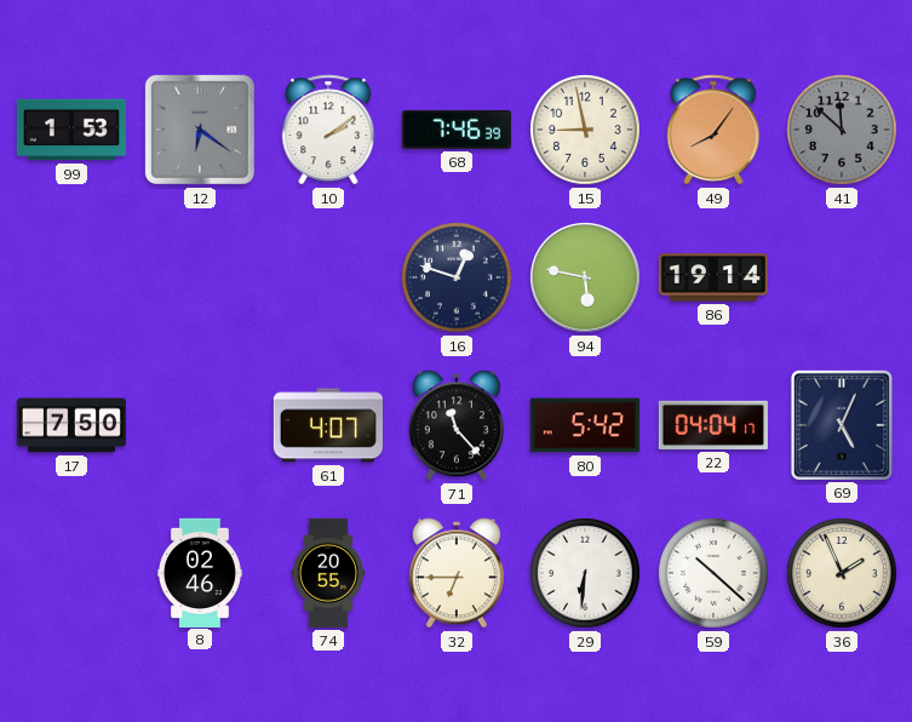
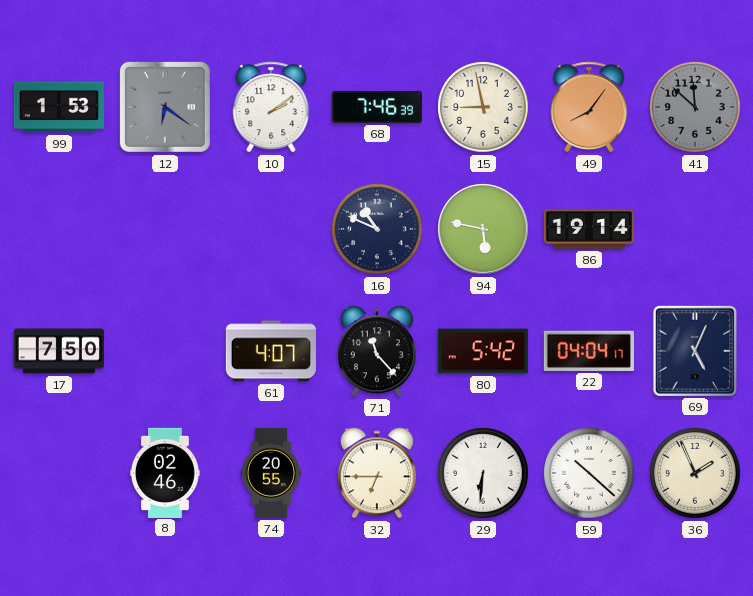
16: 12:48 -> 10:49
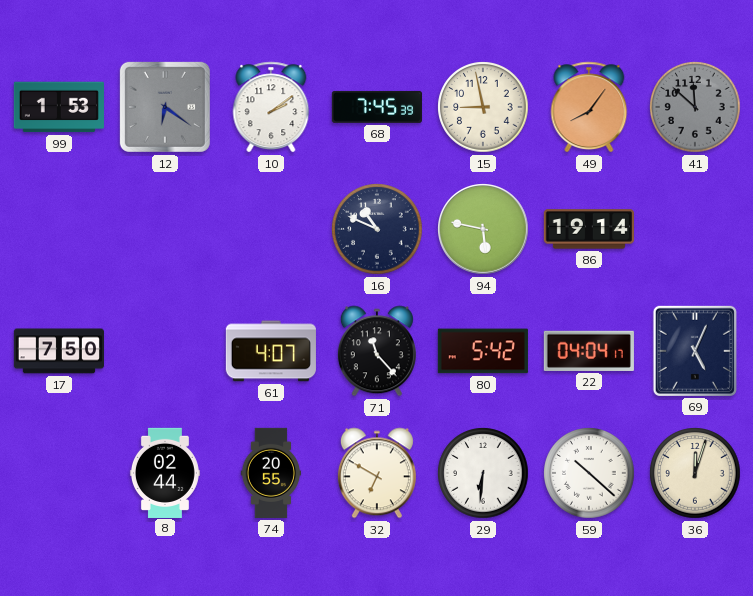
68: 7:46 -> 7:45
8: 02:46 -> 02:44
32: 6:45 -> 6:50
36: 1:56 -> 12:03
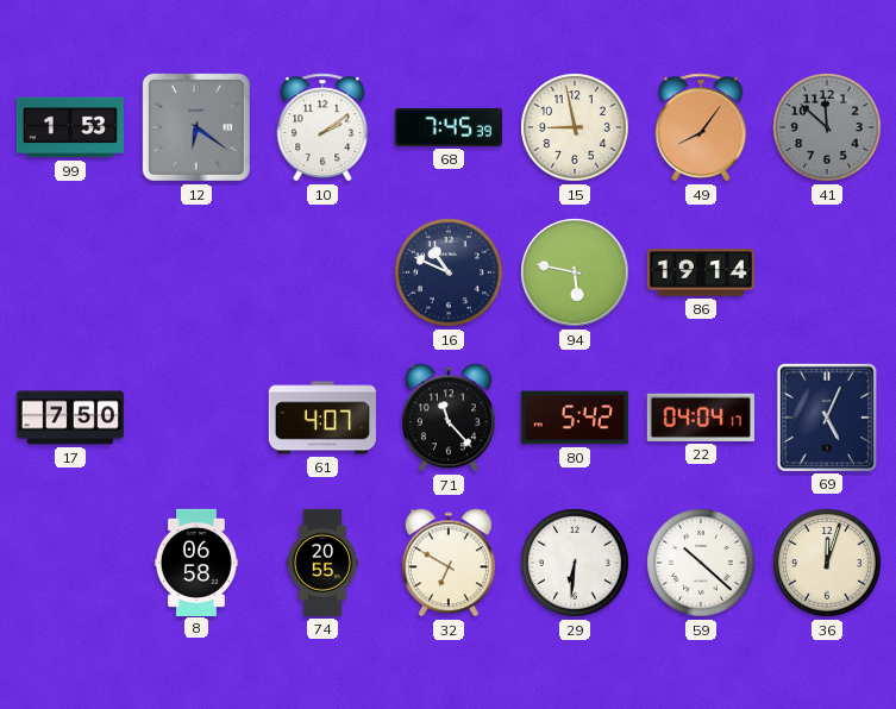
8: 02:44 -> 06:58
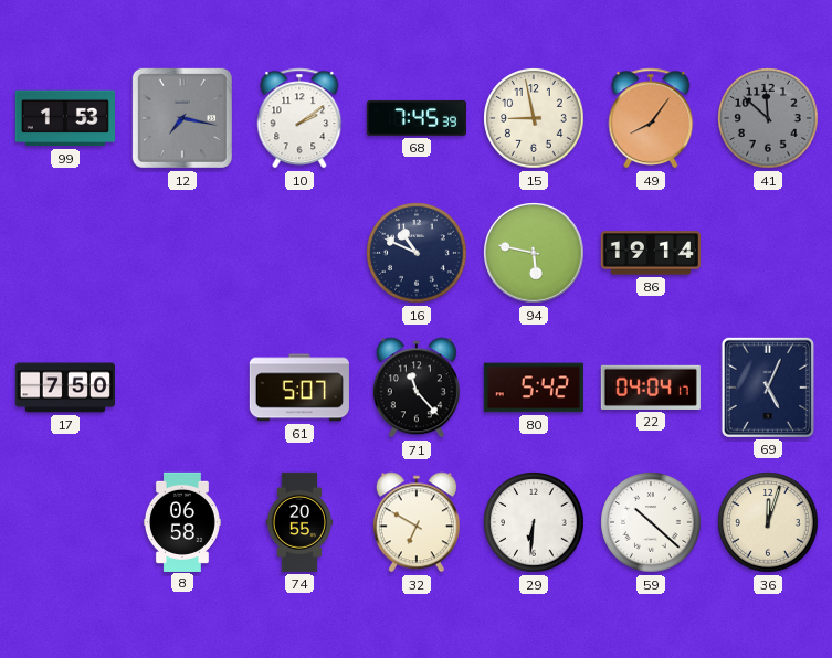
12: 6:21 -> 7:17
61: 4:07 -> 5:07
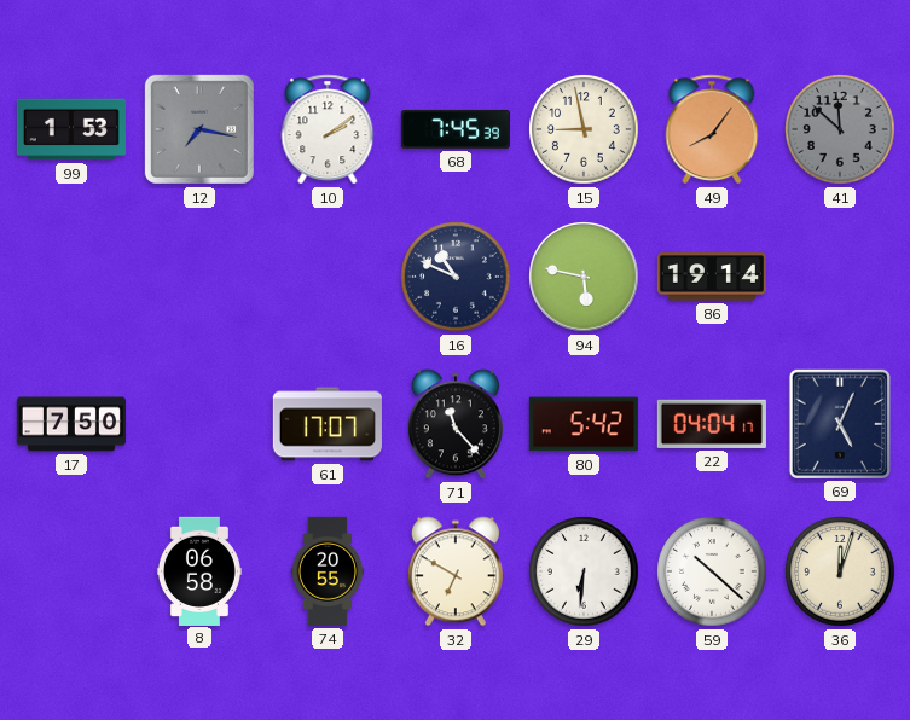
61: 5:07 -> 17:07
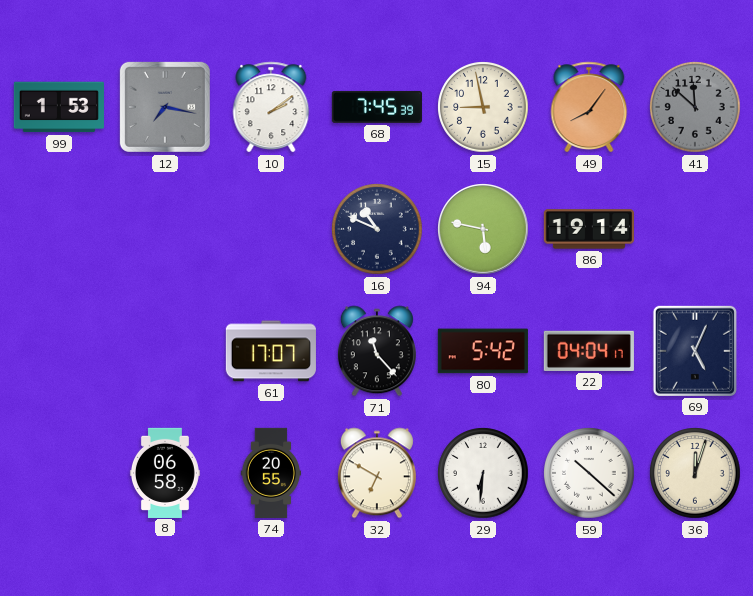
17: 7:50 -> none
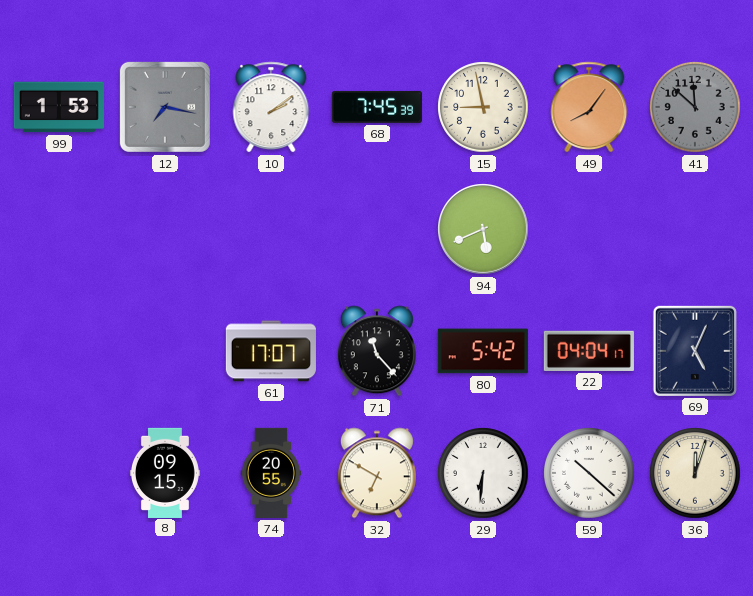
16: 10:49 -> none
94: 5:47 -> 5:41
86: 19:14 -> none
8: 06:58 -> 09:15
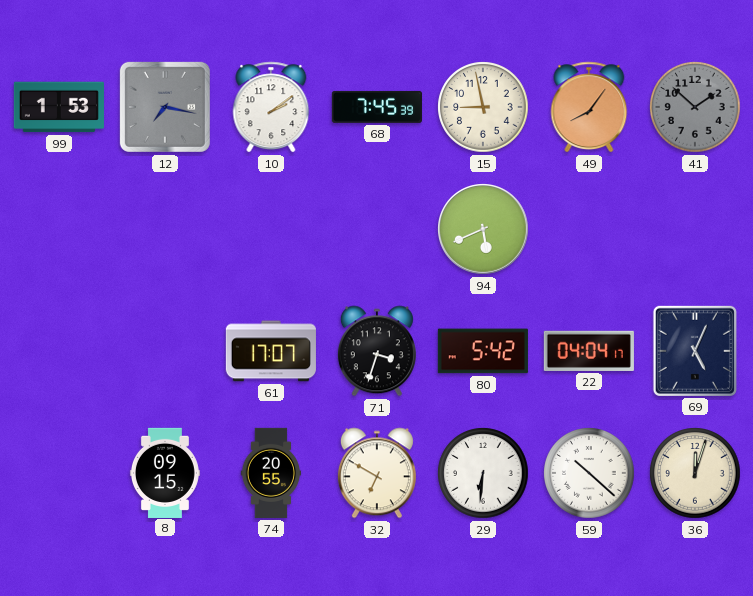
41: 11:52 -> 1:52
71: 11:23 -> 3:33
